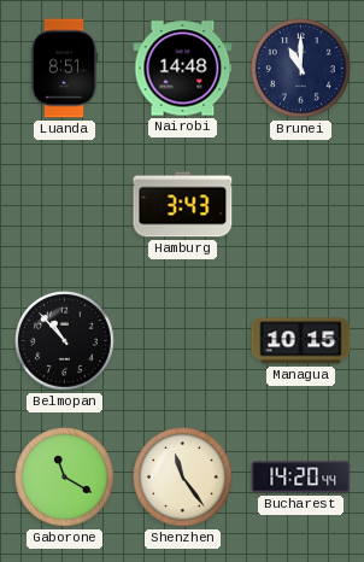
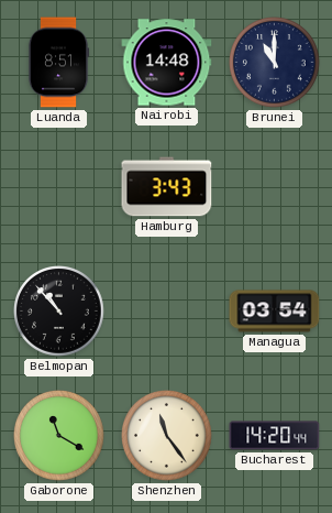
Managua: 10:15 -> 03:54
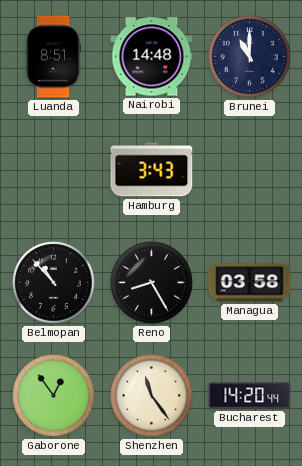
Reno: none -> 8:25
Managua: 03:54 -> 03:58
Gaborone: 11:20 -> 12:54
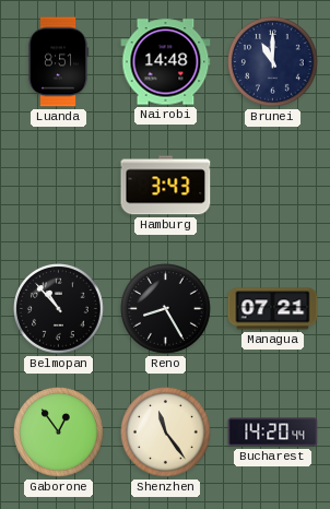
Managua: 03:58 -> 07:21
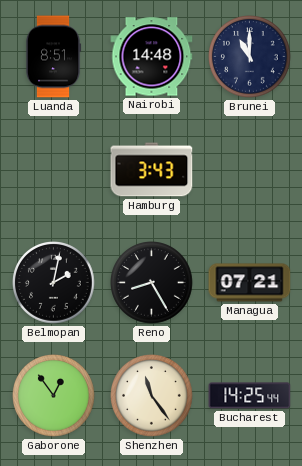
Belmopan: 10:53 -> 2:02
Bucharest: 14:20 -> 14:25
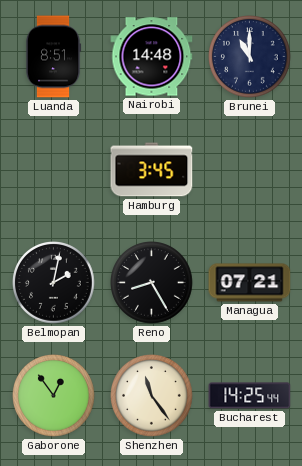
Hamburg: 3:43 -> 3:45
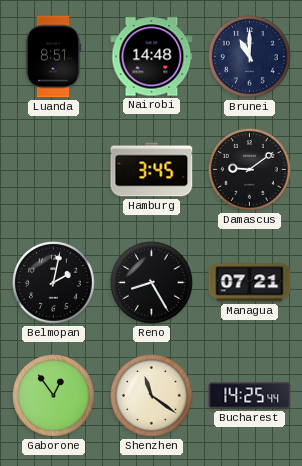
Damascus: none -> 9:09
Shenzhen: 11:24 -> 11:21
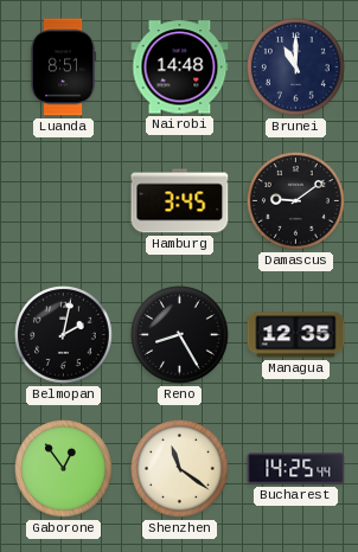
Managua: 07:21 -> 12:35
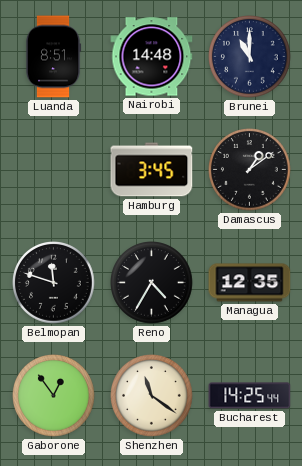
Damascus: 9:09 -> 1:09
Belmopan: 2:02 -> 11:48
Reno: 8:25 -> 4:35
